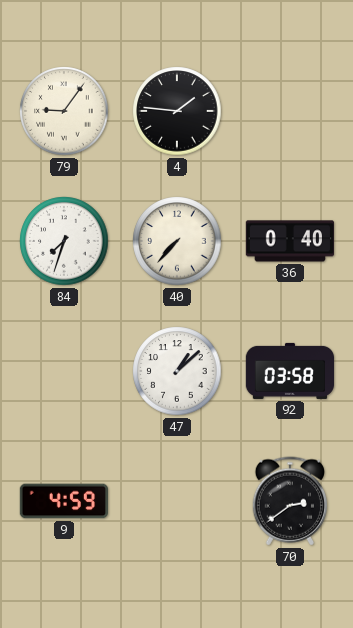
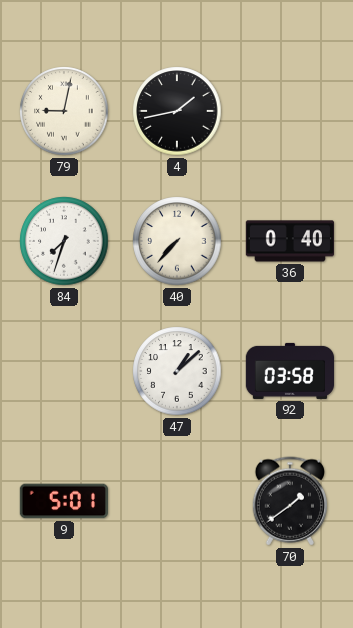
79: 9:06 -> 9:02
4: 1:46 -> 1:43
9: 4:59 -> 5:01
70: 2:39 -> 1:39
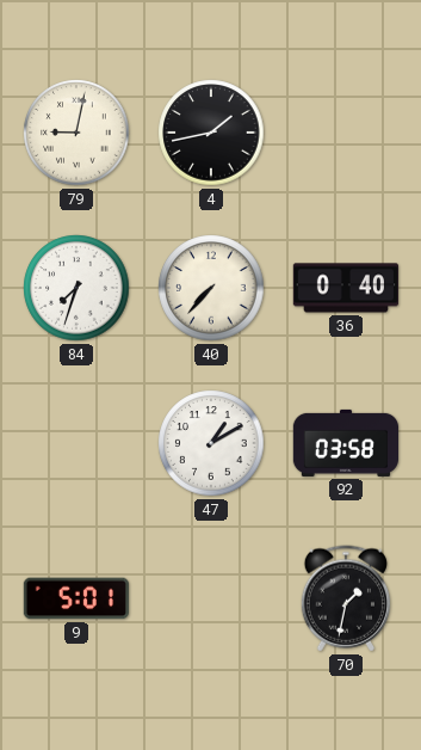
47: 1:08 -> 1:10
70: 1:39 -> 1:32
